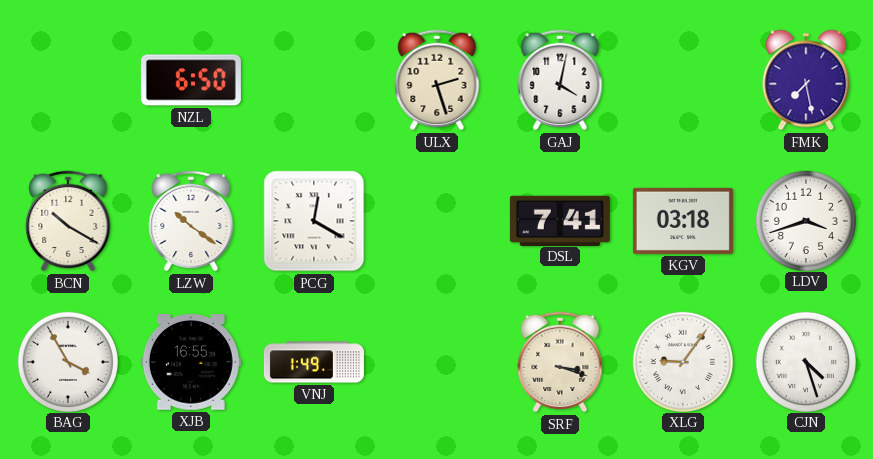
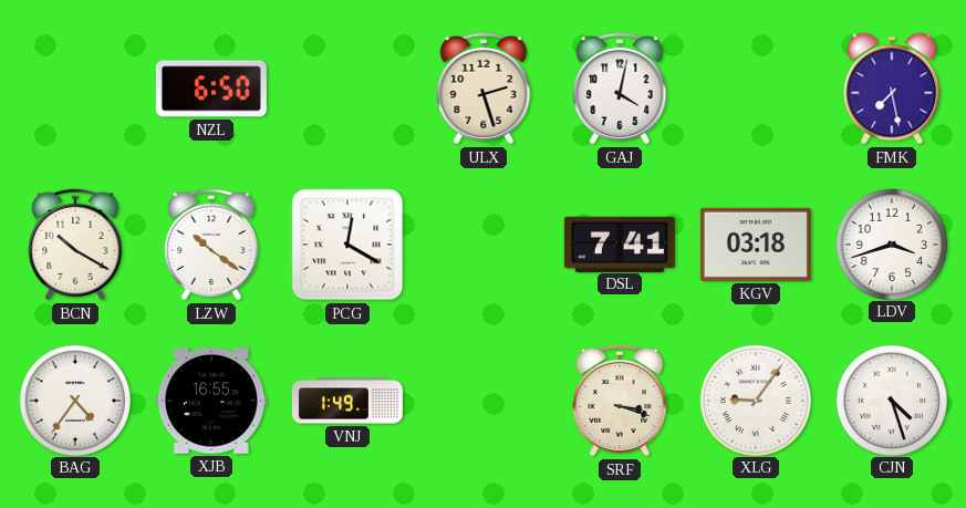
BAG: 3:55 -> 4:36
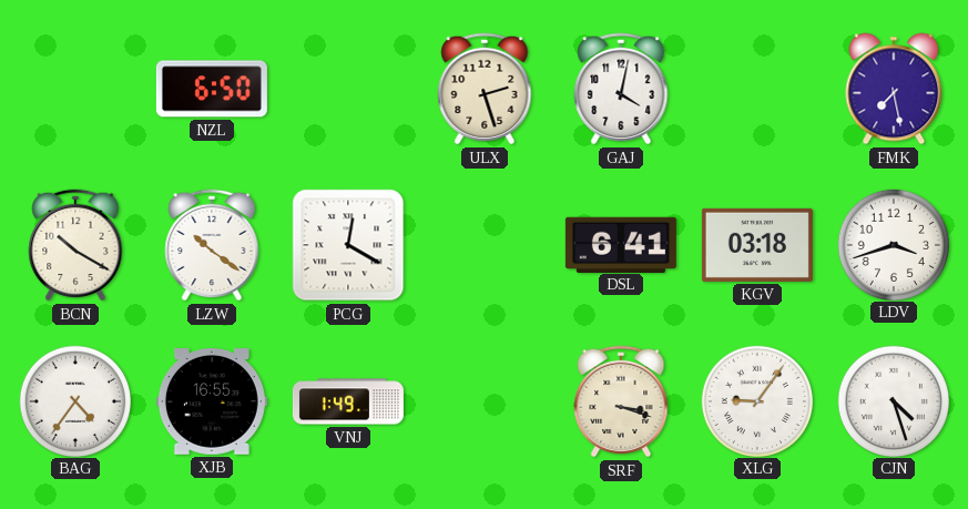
DSL: 7:41 -> 6:41
